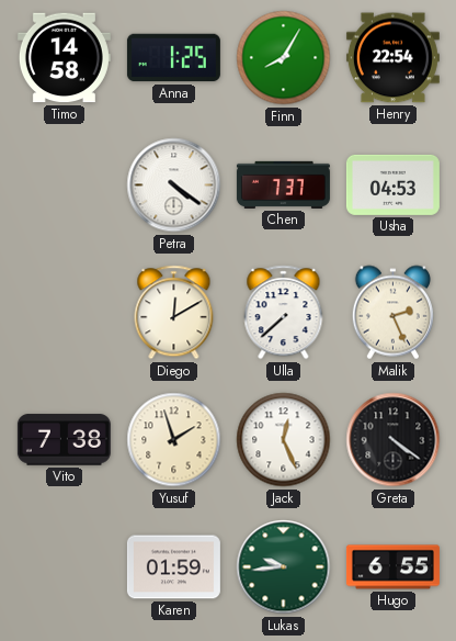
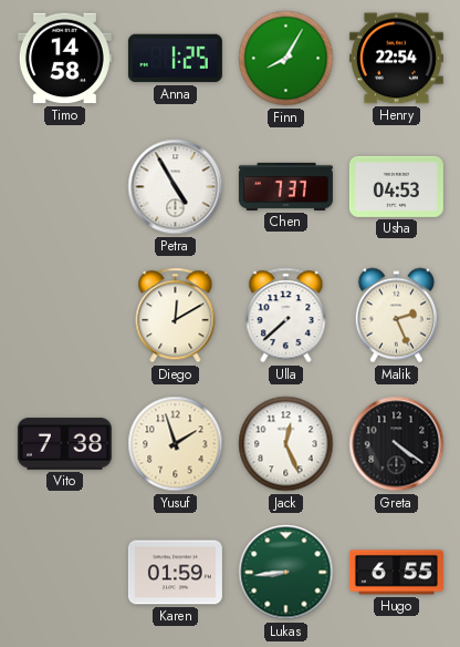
Petra: 4:21 -> 4:55
Lukas: 9:44 -> 8:44
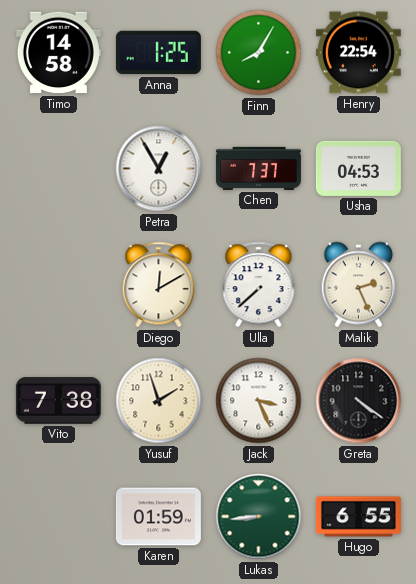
Petra: 4:55 -> 12:55
Jack: 12:26 -> 3:26
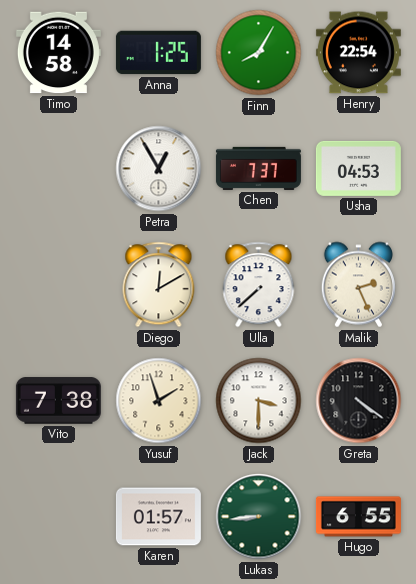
Jack: 3:26 -> 3:30
Karen: 01:59 -> 01:57
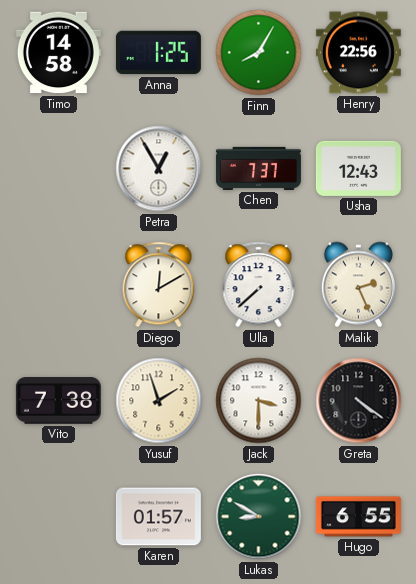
Henry: 22:54 -> 22:56
Usha: 04:53 -> 12:43
Lukas: 8:44 -> 8:50
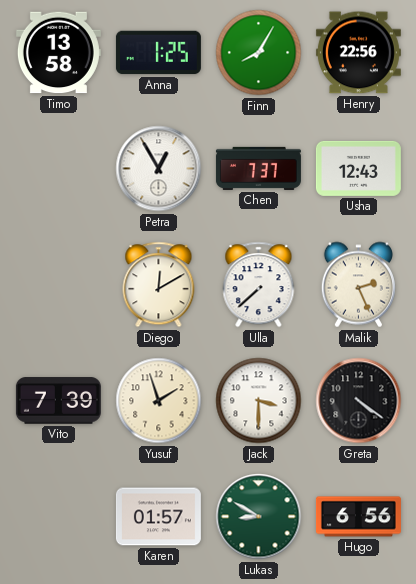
Timo: 14:58 -> 13:58
Vito: 7:38 -> 7:39
Hugo: 6:55 -> 6:56
